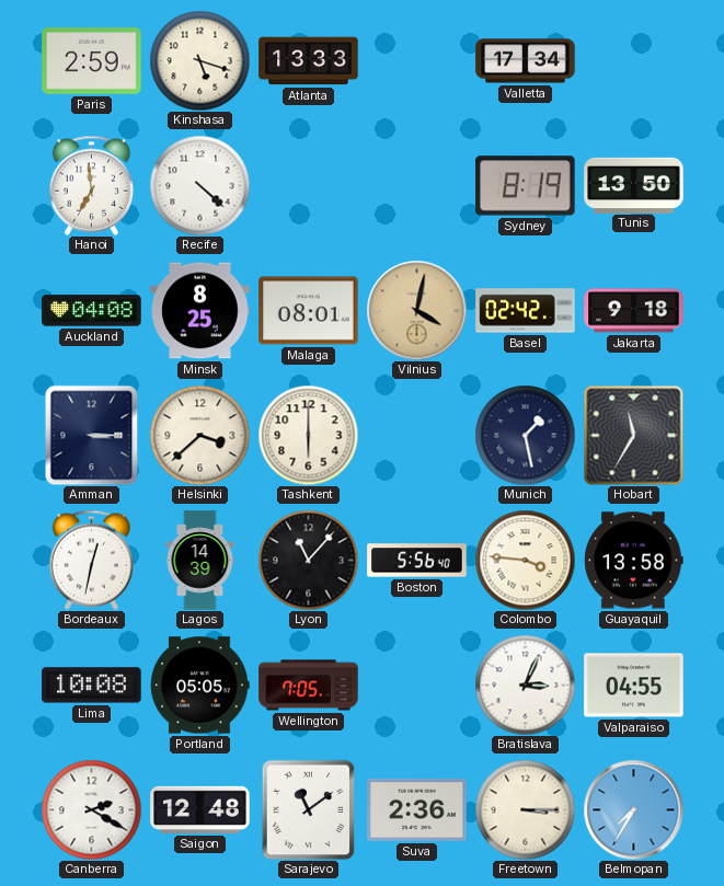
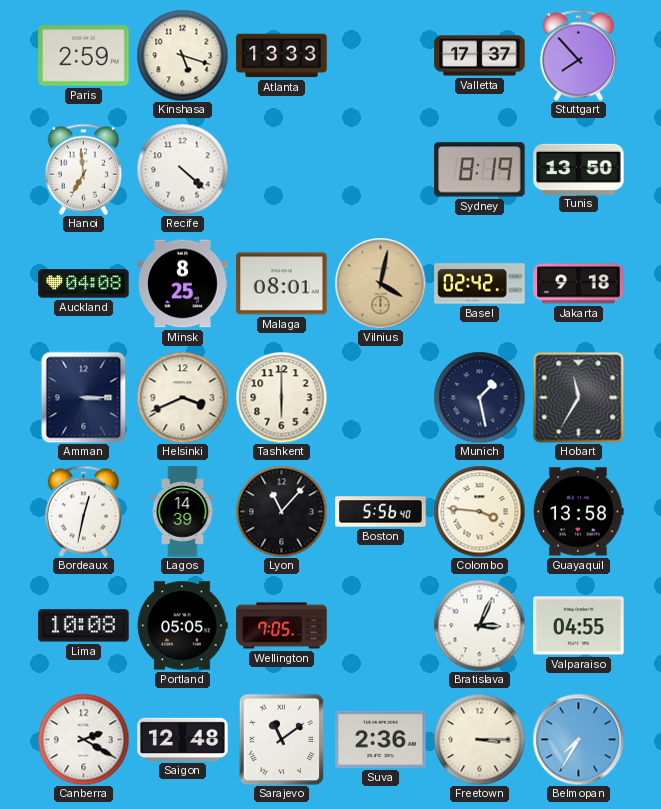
Valletta: 17:34 -> 17:37
Stuttgart: none -> 7:53
Helsinki: 3:38 -> 3:41
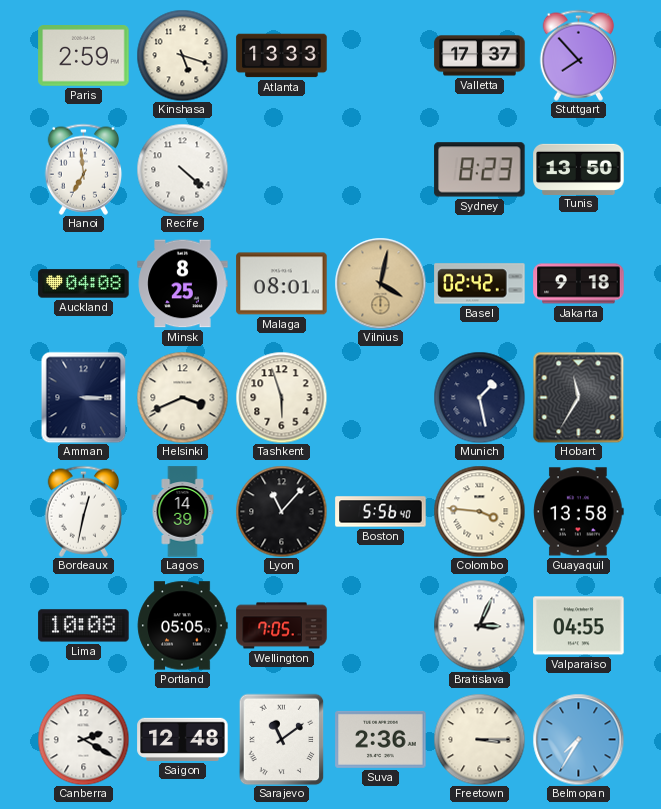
Sydney: 8:19 -> 8:23
Tashkent: 6:00 -> 5:57
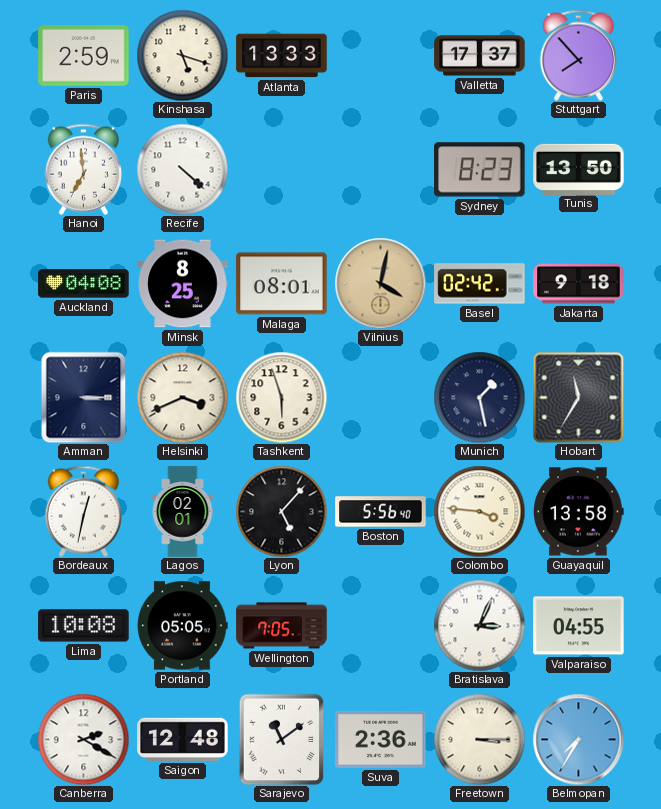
Lagos: 14:39 -> 02:01
Lyon: 11:07 -> 5:07
